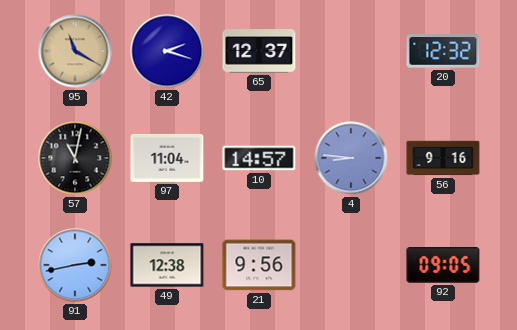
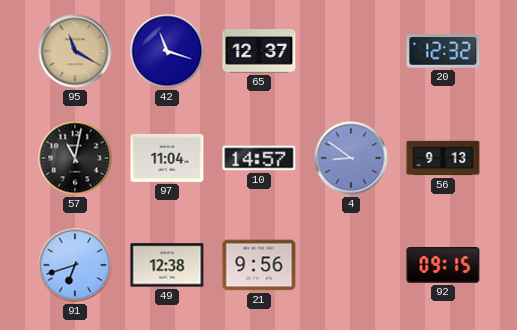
42: 2:18 -> 11:18
4: 8:46 -> 8:51
56: 9:16 -> 9:13
91: 2:43 -> 6:42
92: 09:05 -> 09:15
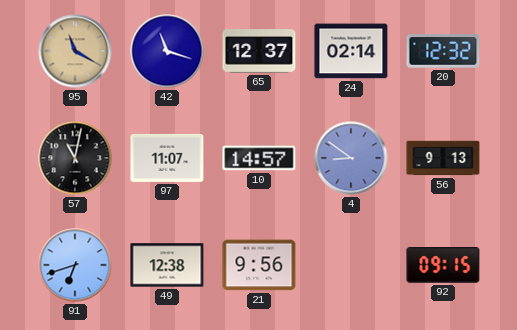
24: none -> 02:14
97: 11:04 -> 11:07
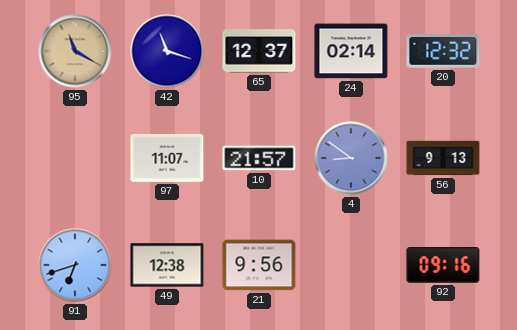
57: 11:02 -> none
10: 14:57 -> 21:57
92: 09:15 -> 09:16
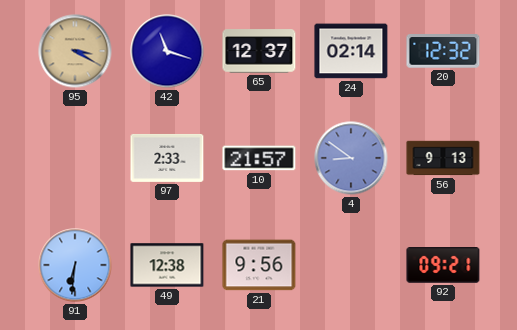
95: 11:20 -> 3:20
97: 11:07 -> 2:33
91: 6:42 -> 6:31
92: 09:16 -> 09:21
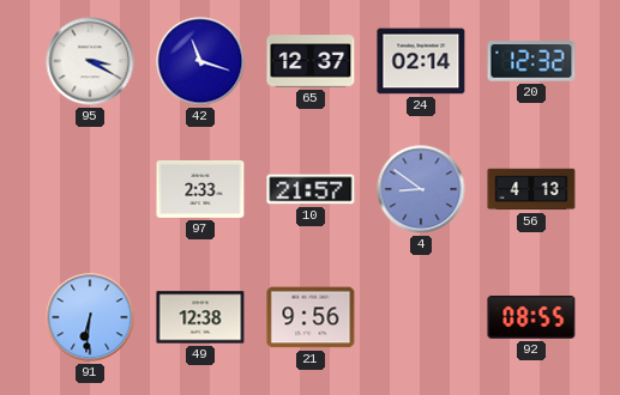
95 dial: champagne -> white
56: 9:13 -> 4:13
92: 09:21 -> 08:55
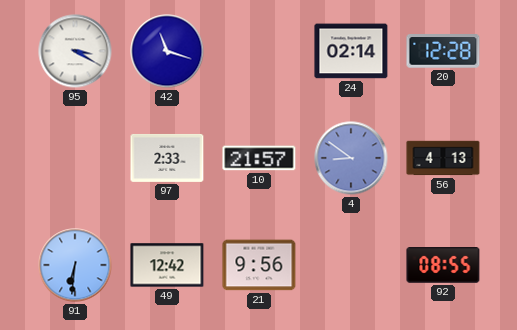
65: 12:37 -> none
20: 12:32 -> 12:28
49: 12:38 -> 12:42
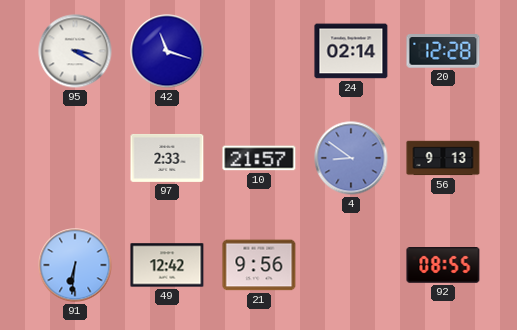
56: 4:13 -> 9:13
